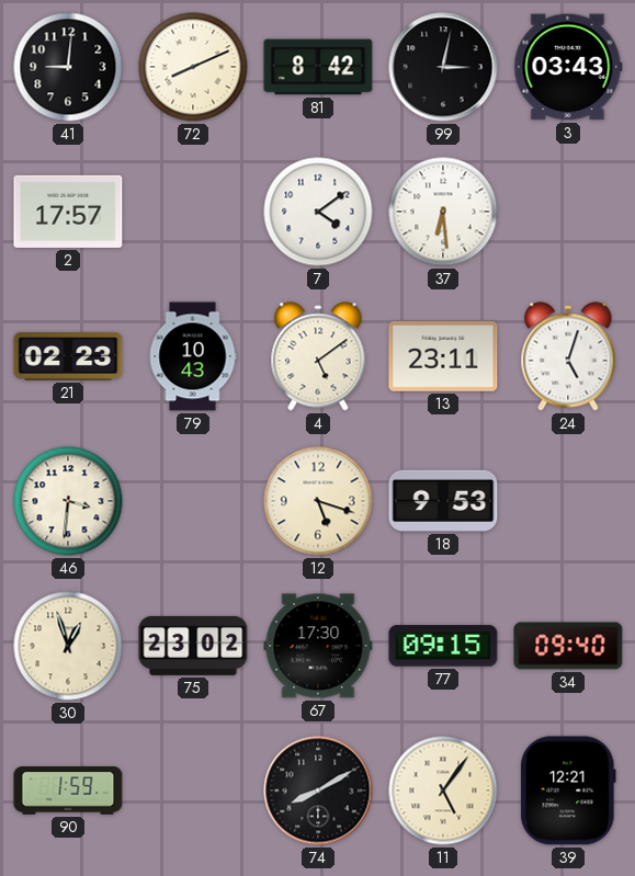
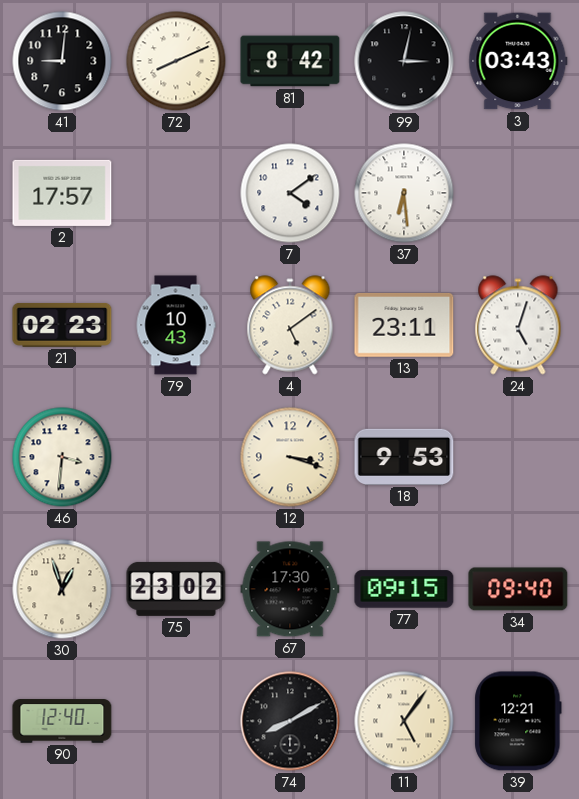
12: 5:18 -> 3:18
90: 1:59 -> 12:40
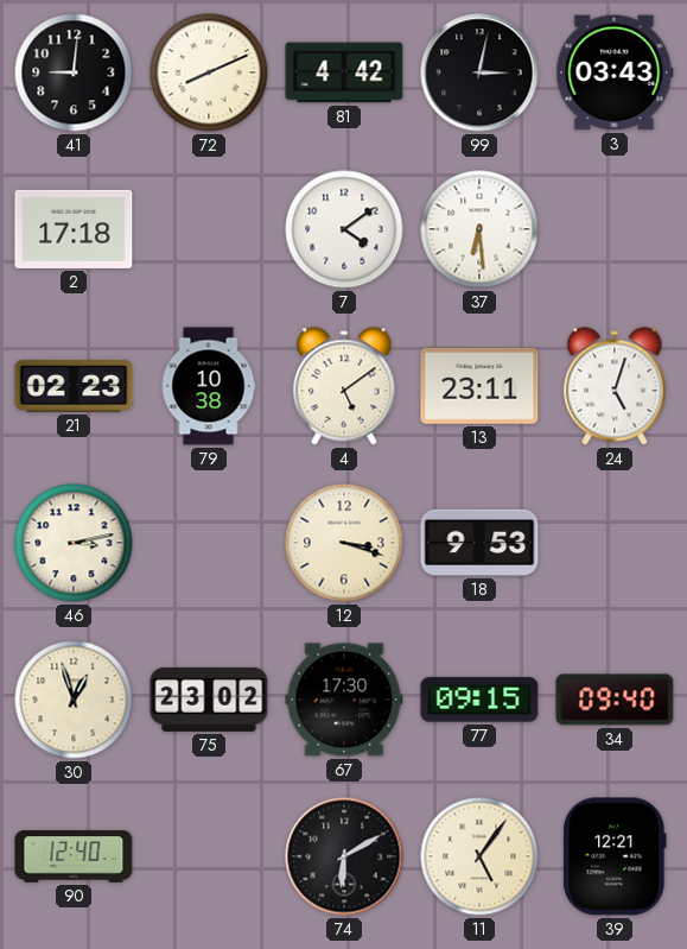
81: 8:42 -> 4:42
2: 17:57 -> 17:18
79: 10:43 -> 10:38
46: 3:31 -> 3:13
74: 8:10 -> 6:10
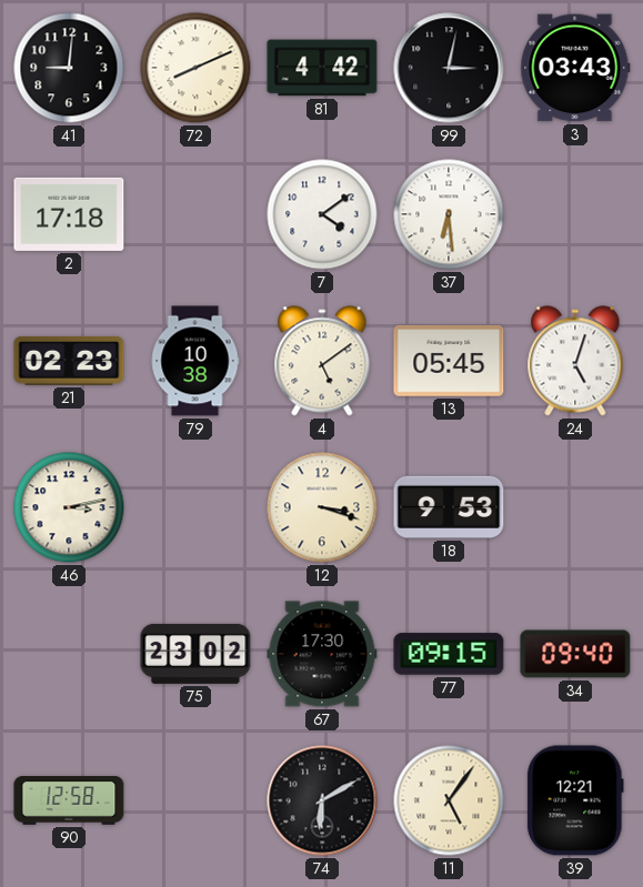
13: 23:11 -> 05:45
30: 12:57 -> none
90: 12:40 -> 12:58
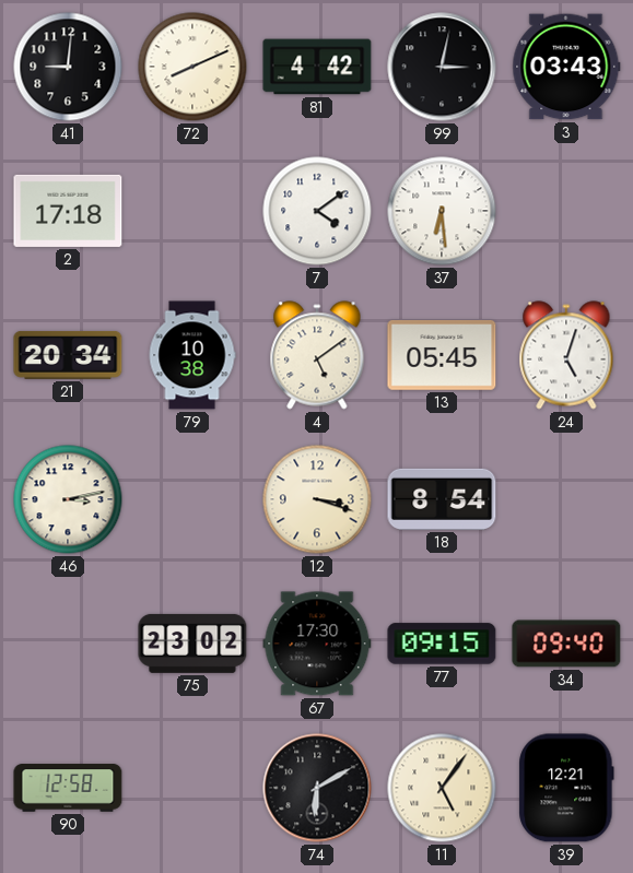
21: 02:23 -> 20:34
18: 9:53 -> 8:54
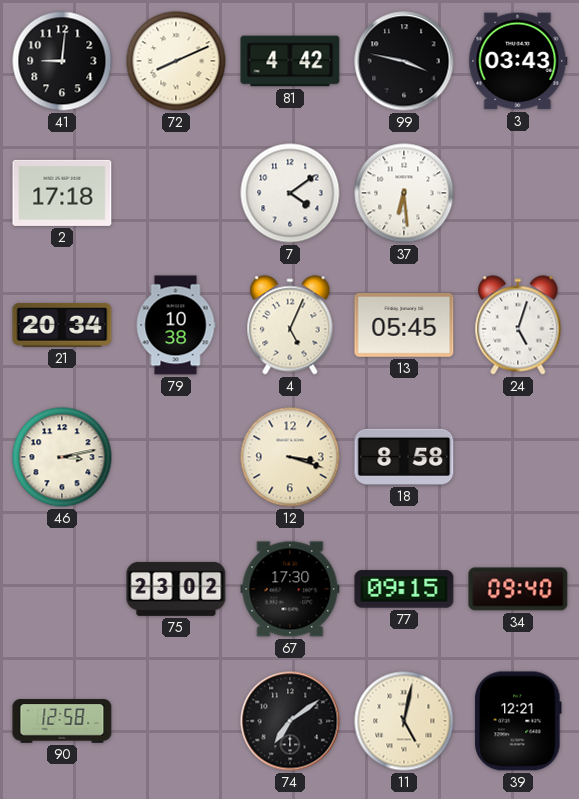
99: 3:02 -> 3:47
4: 5:09 -> 5:04
18: 8:54 -> 8:58
74: 6:10 -> 7:09
11: 5:06 -> 5:02
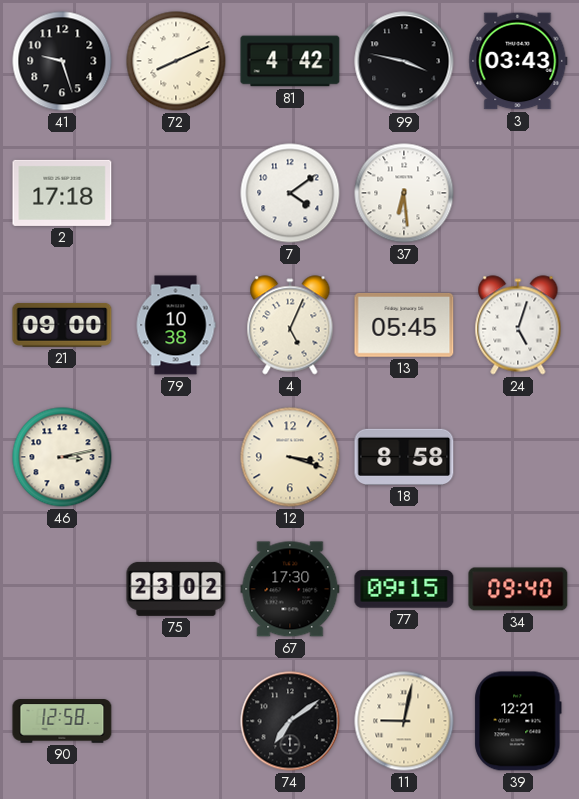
41: 9:01 -> 9:27
21: 20:34 -> 09:00
11: 5:02 -> 9:02
